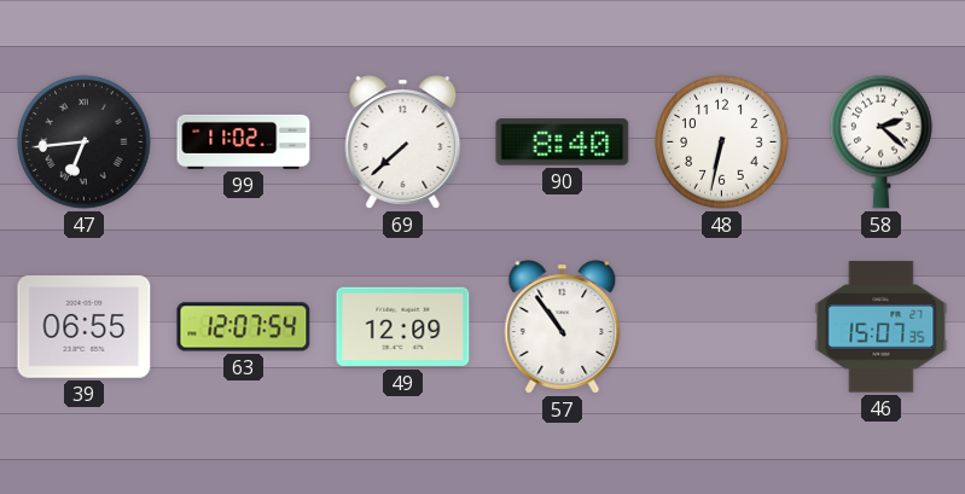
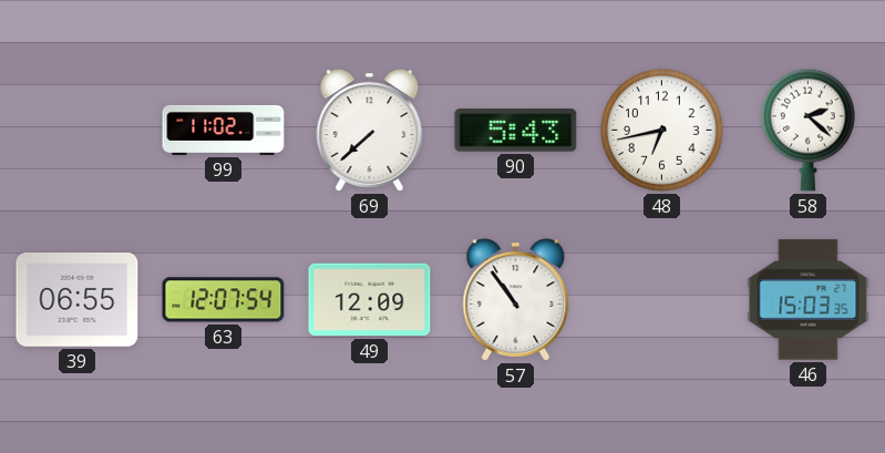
47: 6:44 -> none
90: 8:40 -> 5:43
48: 6:32 -> 6:43
46: 15:07 -> 15:03
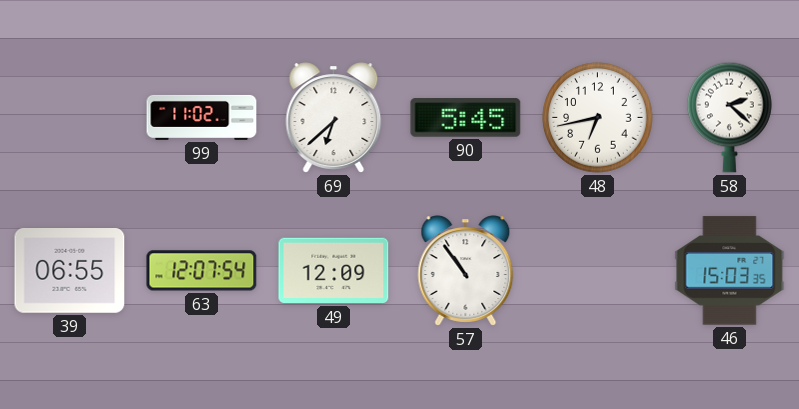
69: 7:38 -> 6:38
90: 5:43 -> 5:45
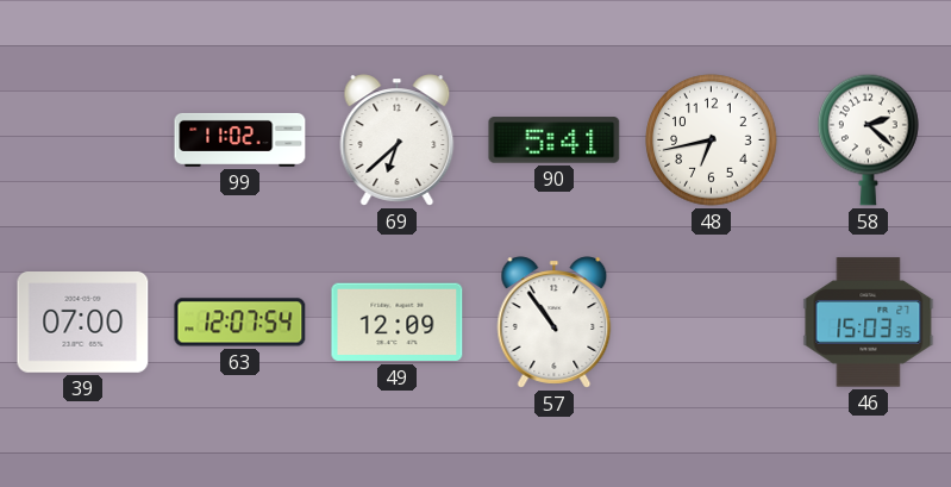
90: 5:45 -> 5:41
39: 06:55 -> 07:00
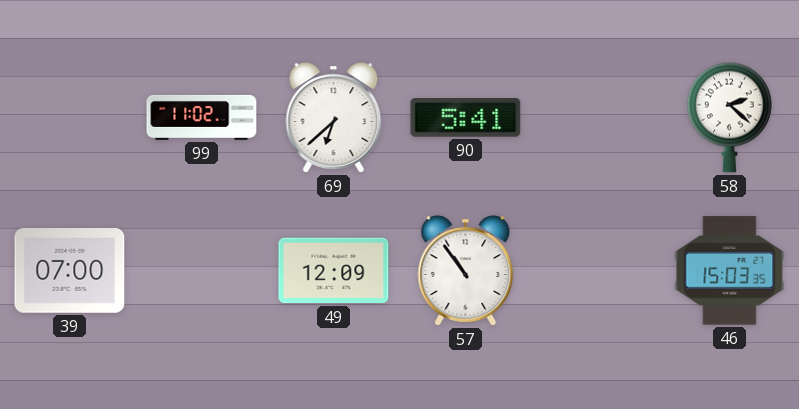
48: 6:43 -> none
63: 12:07 -> none
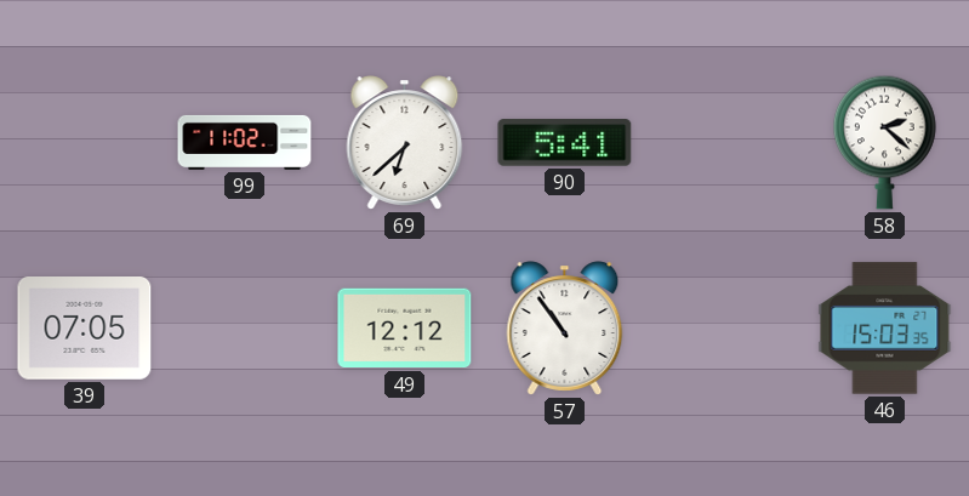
39: 07:00 -> 07:05
49: 12:09 -> 12:12
